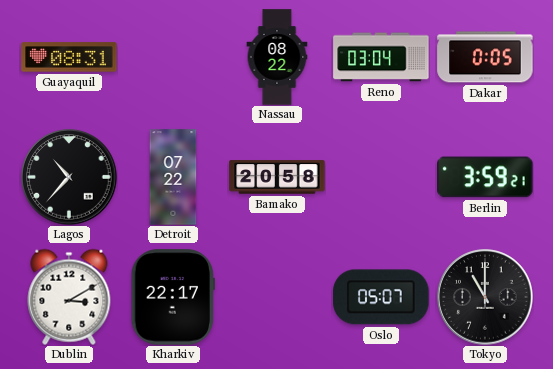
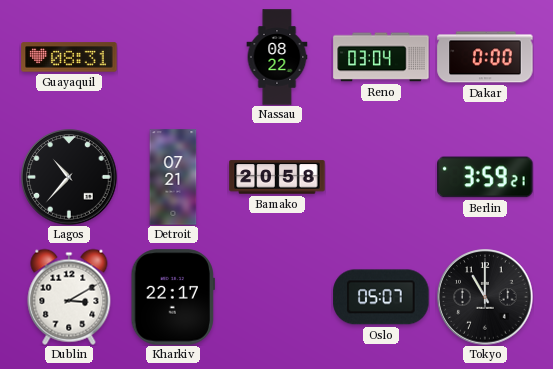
Dakar: 0:05 -> 0:00
Detroit: 07:22 -> 07:21
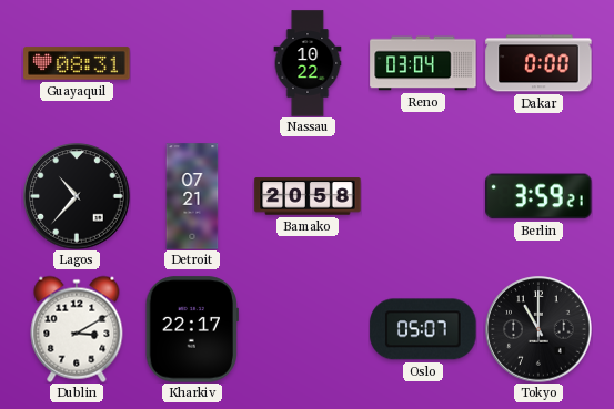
Nassau: 08:22 -> 10:22
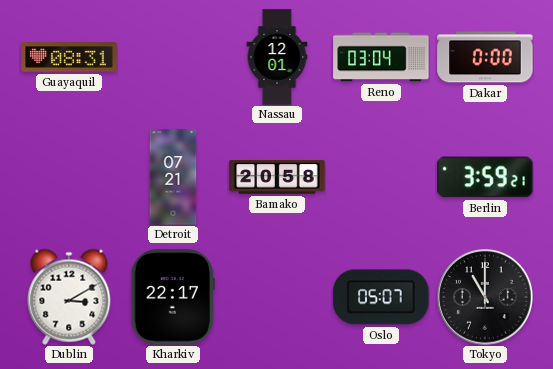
Nassau: 10:22 -> 12:01
Lagos: 10:37 -> none
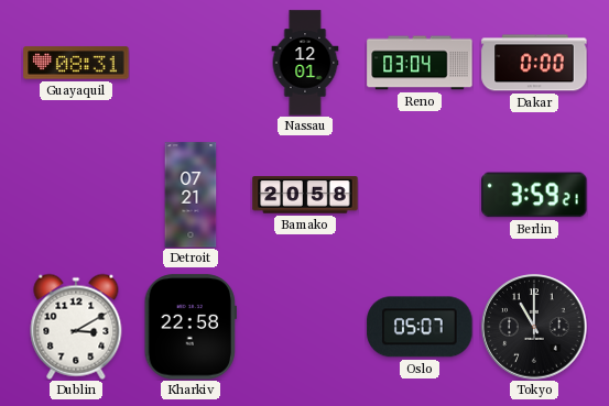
Kharkiv: 22:17 -> 22:58
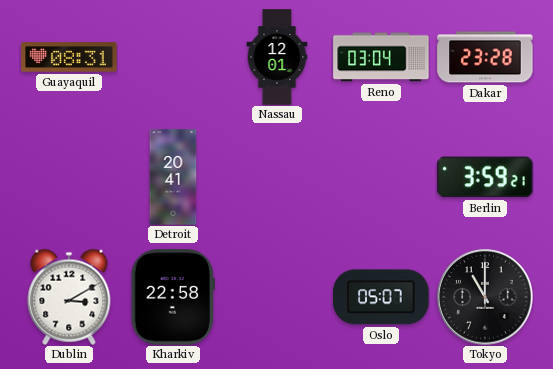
Dakar: 0:00 -> 23:28
Detroit: 07:21 -> 20:41
Bamako: 20:58 -> none
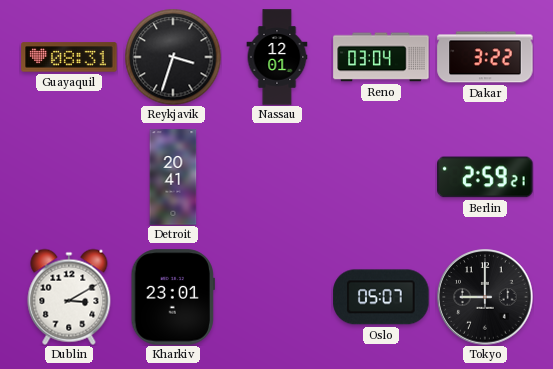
Reykjavik: none -> 3:33
Dakar: 23:28 -> 3:22
Berlin: 3:59 -> 2:59
Kharkiv: 22:58 -> 23:01
Tokyo: 11:00 -> 9:00
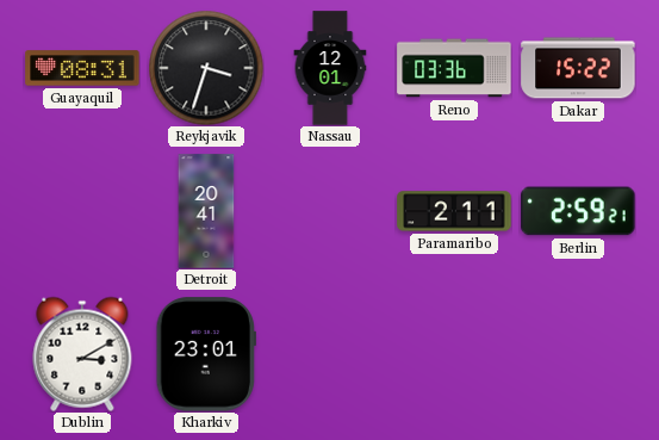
Reno: 03:04 -> 03:36
Dakar: 3:22 -> 15:22
Paramaribo: none -> 2:11
Oslo: 05:07 -> none
Tokyo: 9:00 -> none
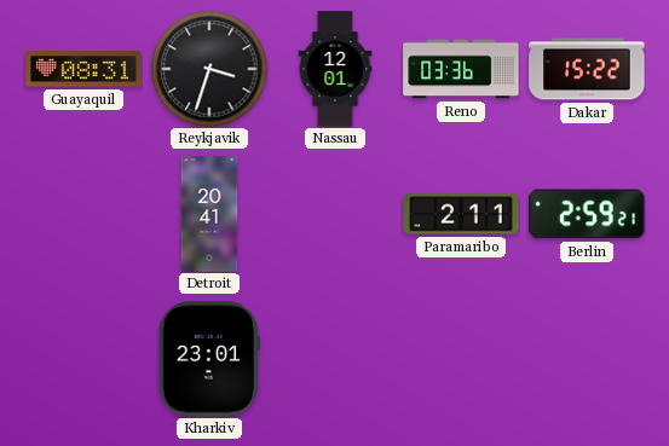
Dublin: 3:10 -> none
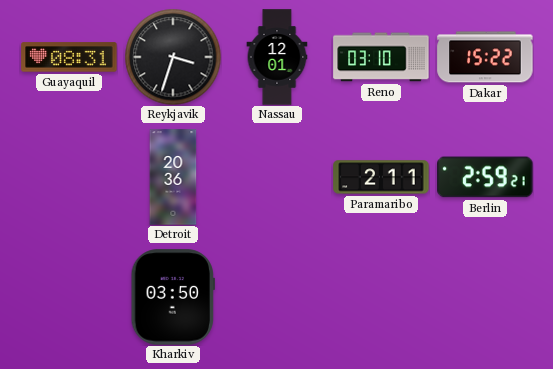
Reno: 03:36 -> 03:10
Detroit: 20:41 -> 20:36
Kharkiv: 23:01 -> 03:50
